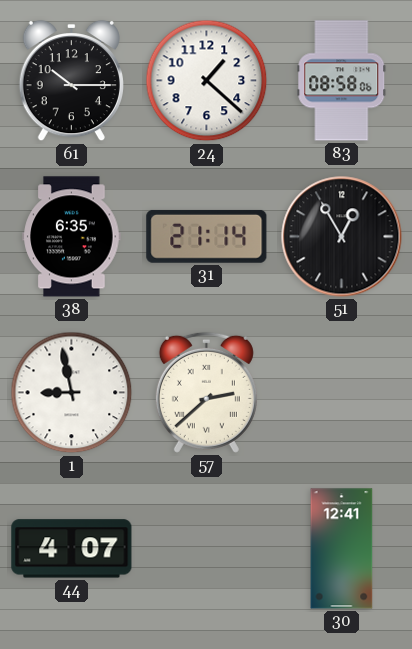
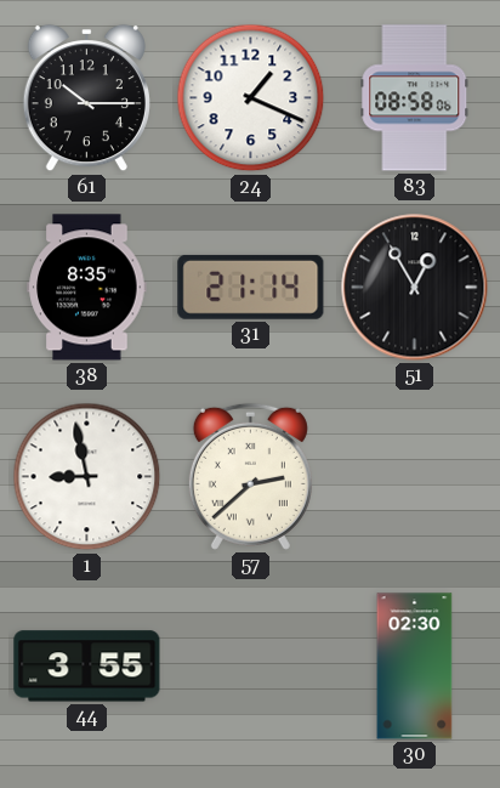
24: 1:22 -> 1:19
38: 6:35 -> 8:35
44: 4:07 -> 3:55
30: 12:41 -> 02:30
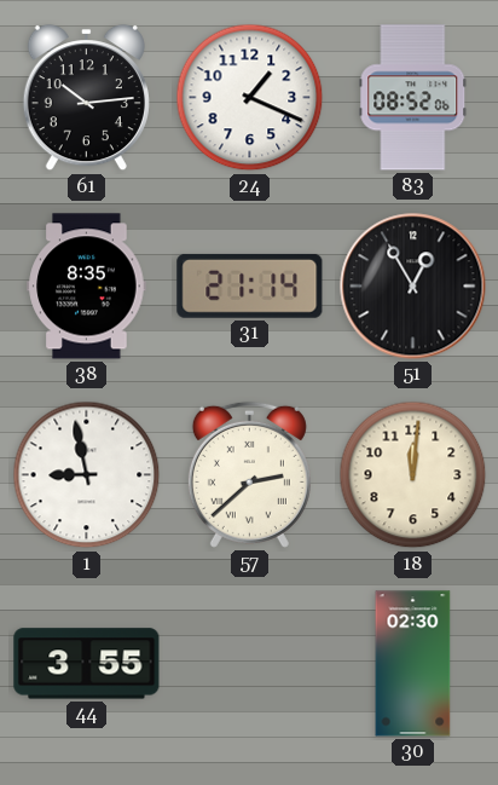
61: 10:15 -> 10:14
83: 08:58 -> 08:52
18: none -> 12:01
